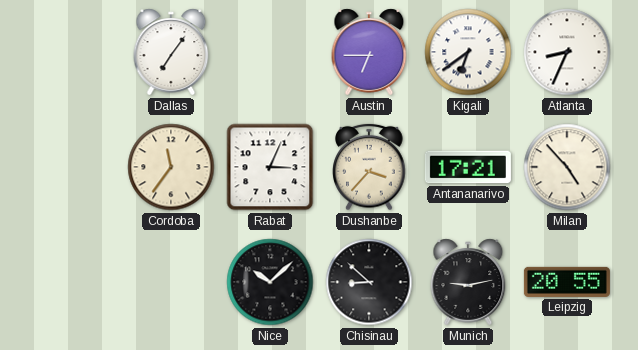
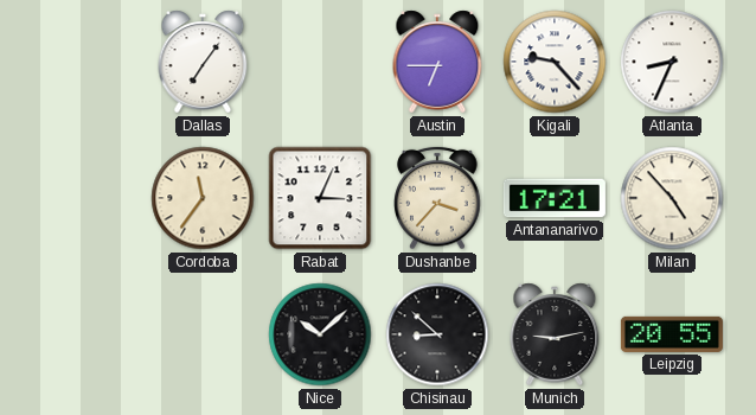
Kigali: 6:39 -> 9:23
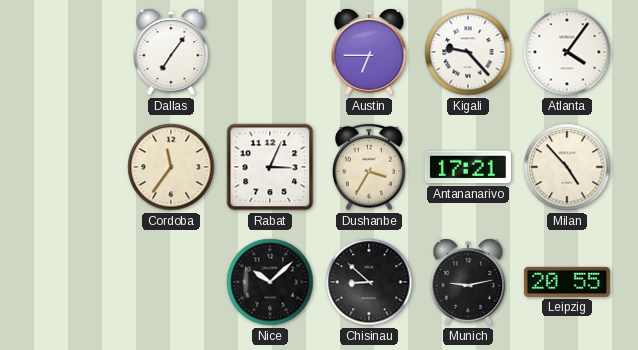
Atlanta: 8:34 -> 4:06
Dushanbe: 3:37 -> 3:35
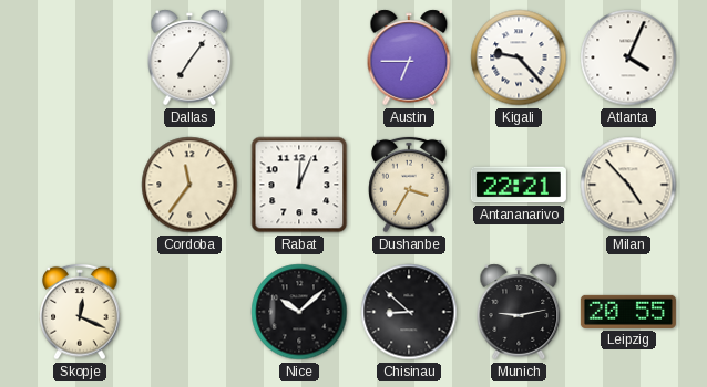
Atlanta: 4:06 -> 4:04
Rabat: 3:04 -> 12:04
Antananarivo: 17:21 -> 22:21
Skopje: none -> 12:19
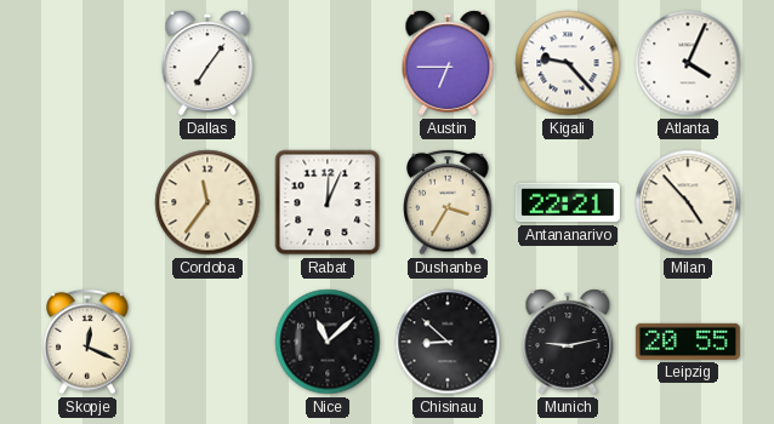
Nice: 10:08 -> 11:08
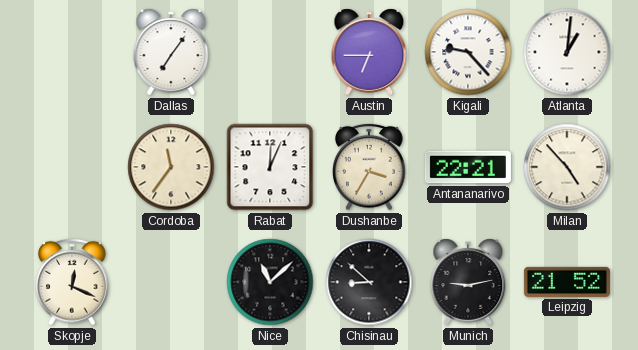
Atlanta: 4:04 -> 1:01
Leipzig: 20:55 -> 21:52
